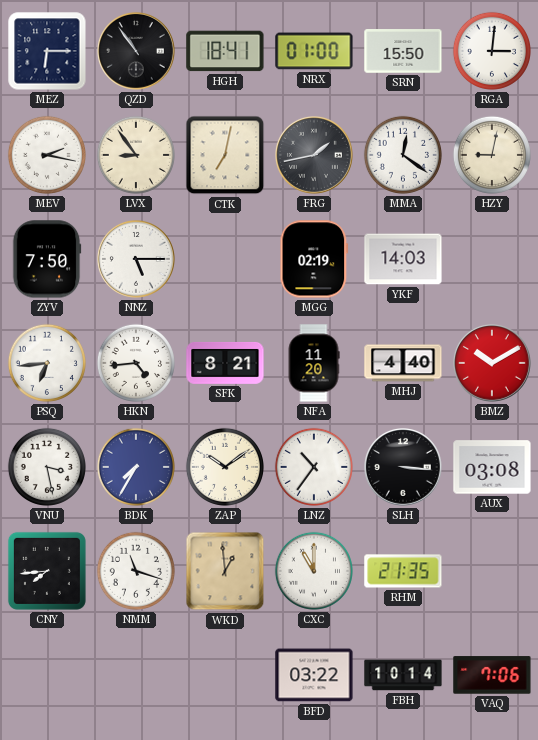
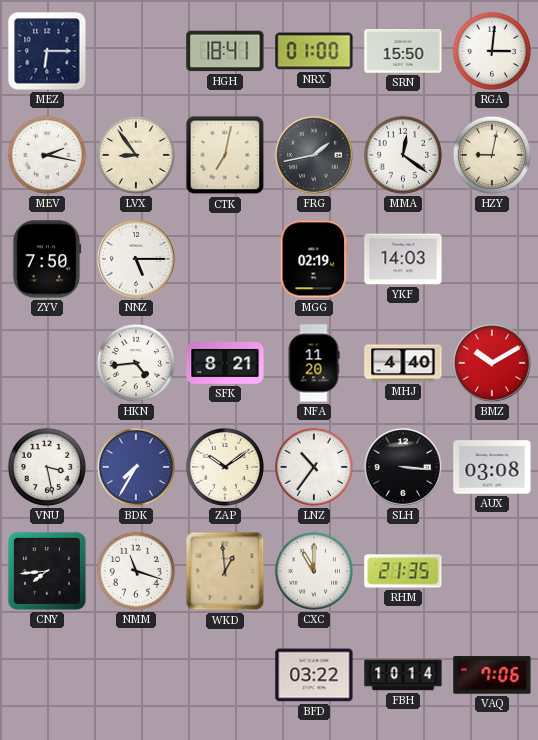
QZD: 10:54 -> none
PSQ: 6:44 -> none
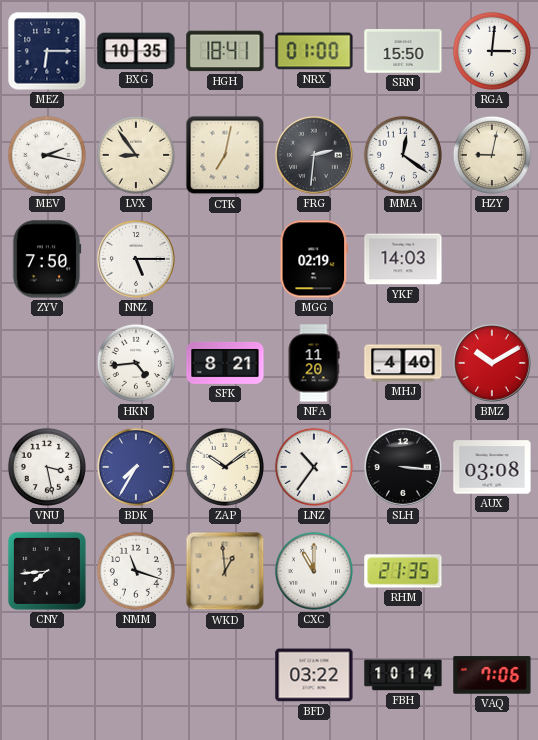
BXG: none -> 10:35
FRG: 1:43 -> 2:31
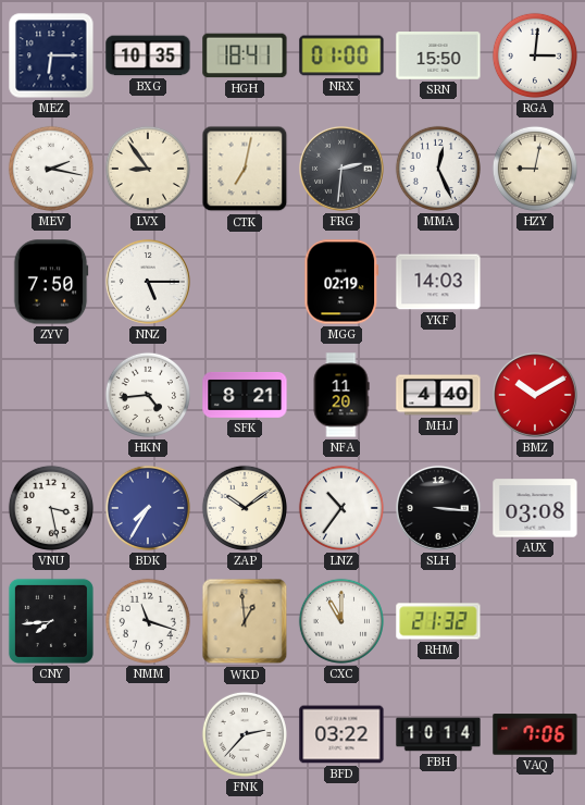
MMA: 12:21 -> 12:26
RHM: 21:35 -> 21:32
FNK: none -> 2:37
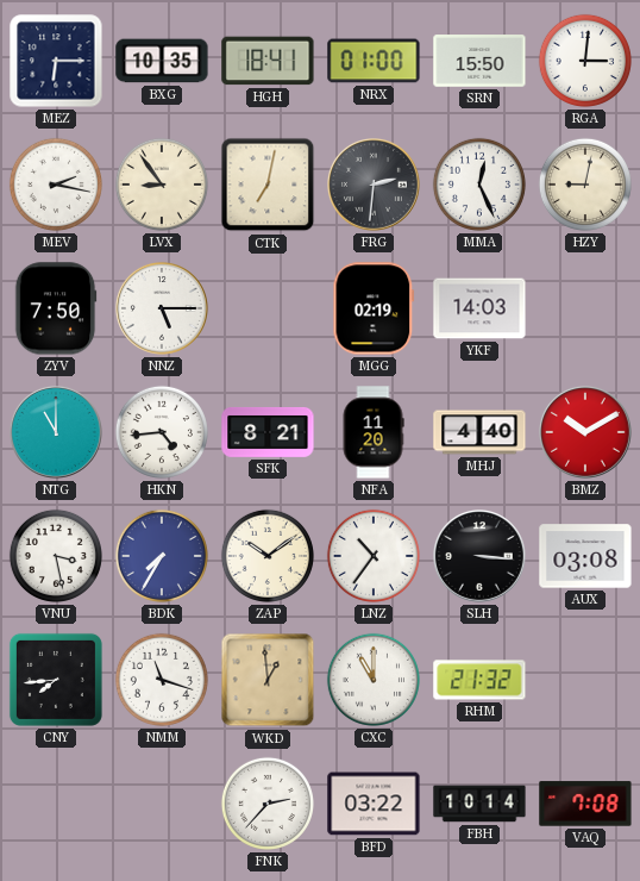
NTG: none -> 11:00
VAQ: 7:06 -> 7:08
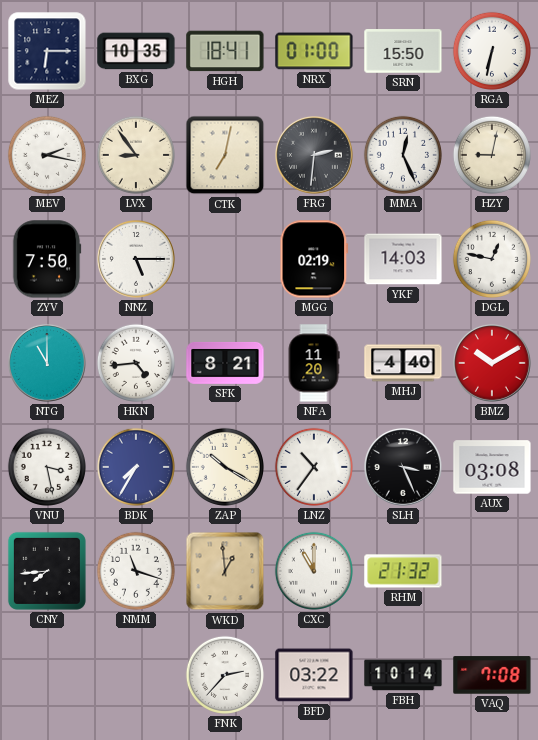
RGA: 3:01 -> 6:32
DGL: none -> 12:47
ZAP: 10:09 -> 10:20
SLH: 3:16 -> 3:26
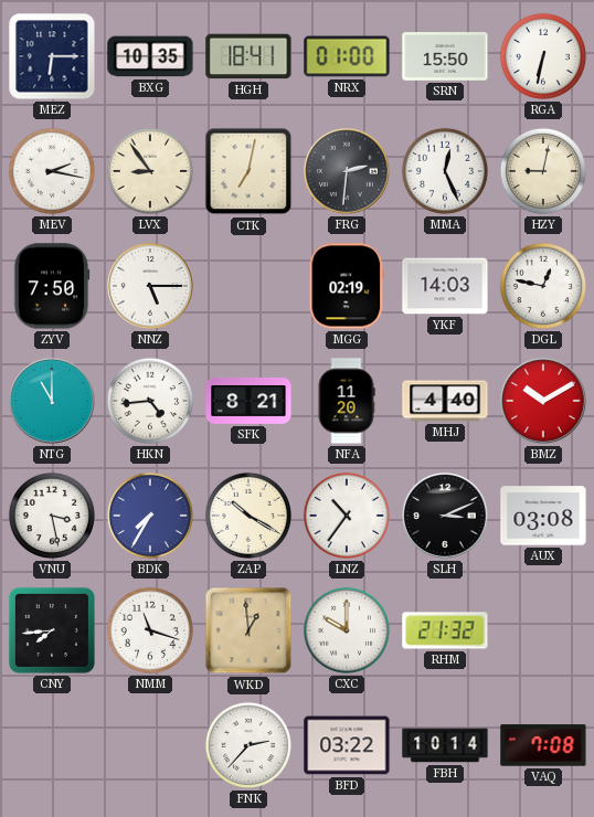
SLH: 3:26 -> 3:11
CXC: 11:00 -> 10:00
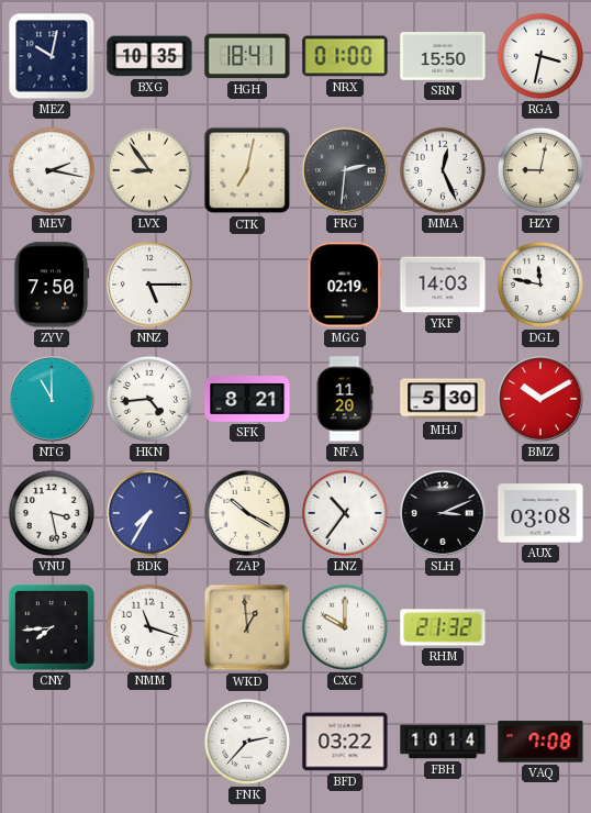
MEZ: 6:15 -> 10:02
RGA: 6:32 -> 3:32
DGL: 12:47 -> 11:47
MHJ: 4:40 -> 5:30
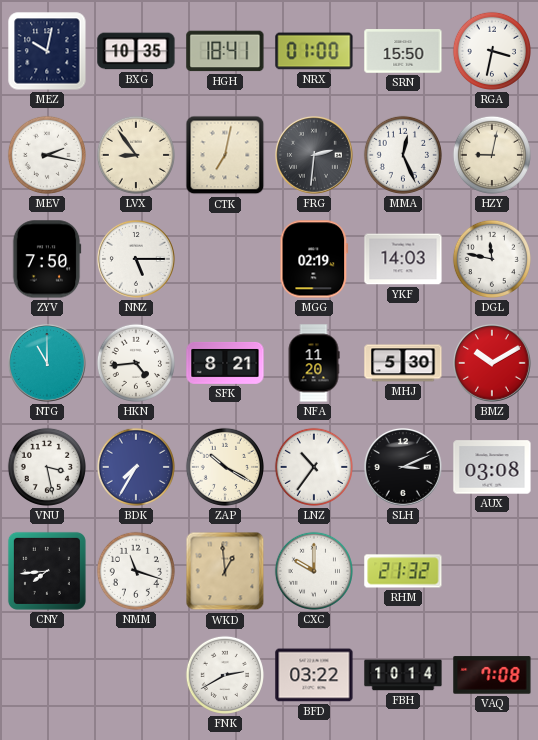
FNK: 2:37 -> 2:40
